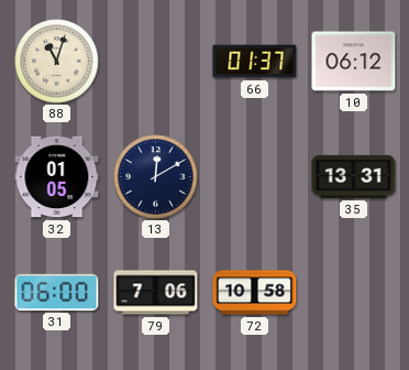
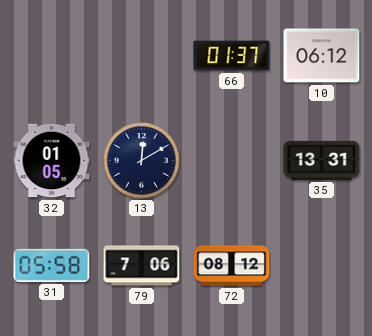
88: 11:03 -> none
31: 06:00 -> 05:58
72: 10:58 -> 08:12
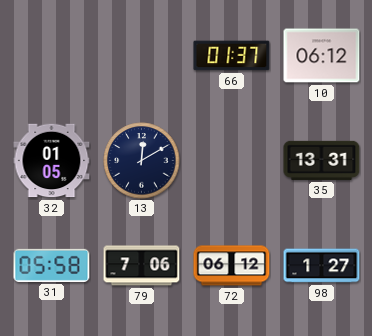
72: 08:12 -> 06:12
98: none -> 1:27
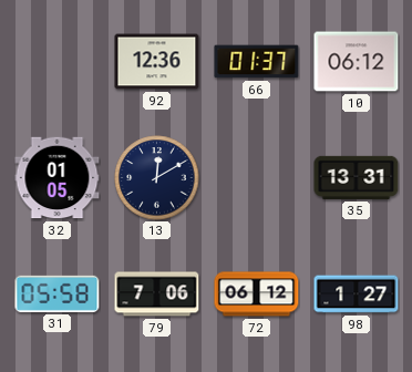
92: none -> 12:36
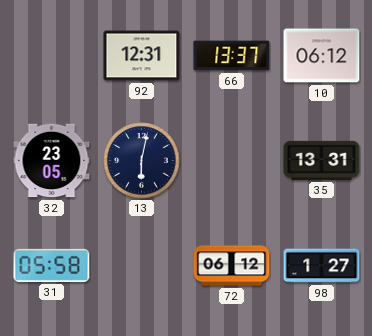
92: 12:36 -> 12:31
66: 01:37 -> 13:37
32: 01:05 -> 23:05
13: 12:10 -> 6:02
79: 7:06 -> none
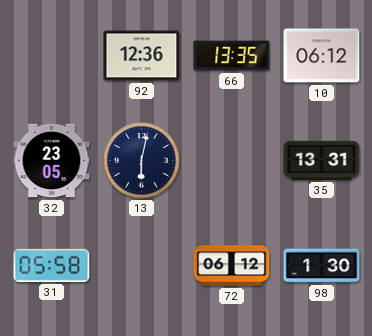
92: 12:31 -> 12:36
66: 13:37 -> 13:35
98: 1:27 -> 1:30
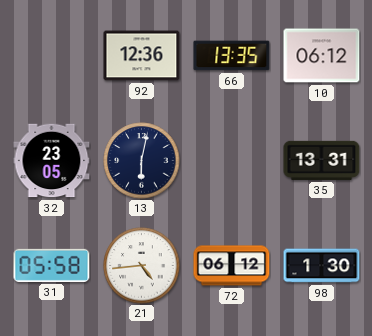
21: none -> 4:44
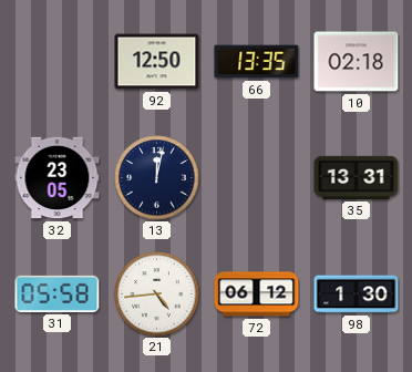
92: 12:36 -> 12:50
10: 06:12 -> 02:18
13: 6:02 -> 12:02
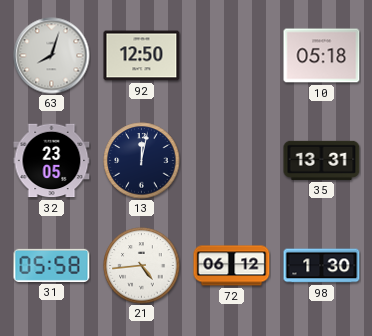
63: none -> 8:03
66: 13:35 -> none
10: 02:18 -> 05:18
